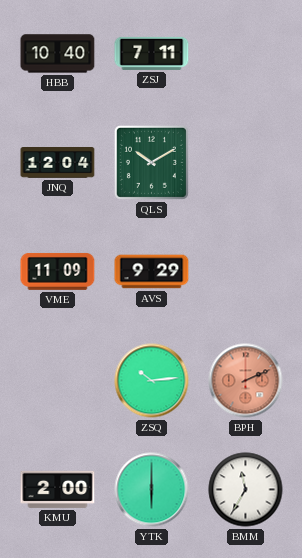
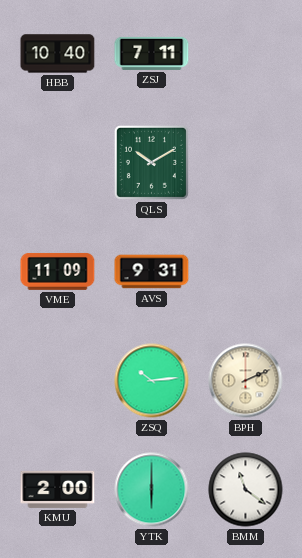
JNQ: 12:04 -> none
AVS: 9:29 -> 9:31
BPH dial: salmon -> cream
BMM: 11:35 -> 11:21
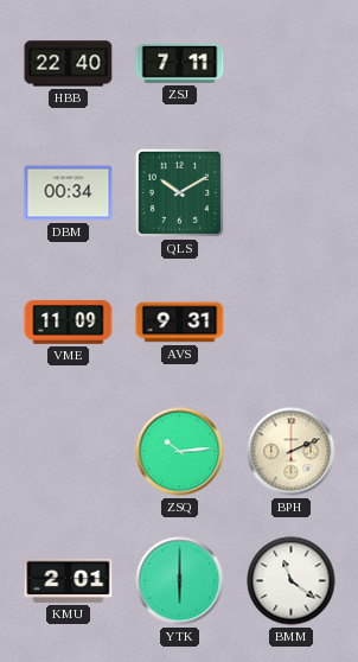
HBB: 10:40 -> 22:40
DBM: none -> 00:34
KMU: 2:00 -> 2:01
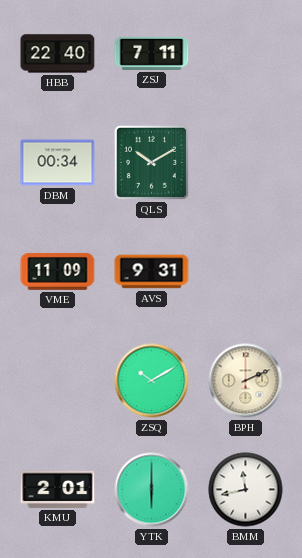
ZSQ: 10:14 -> 10:10
BMM: 11:21 -> 11:43
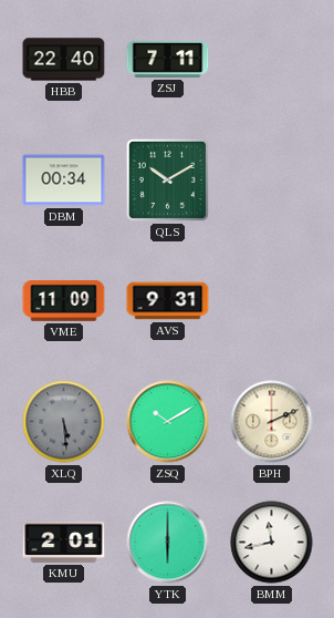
XLQ: none -> 5:29
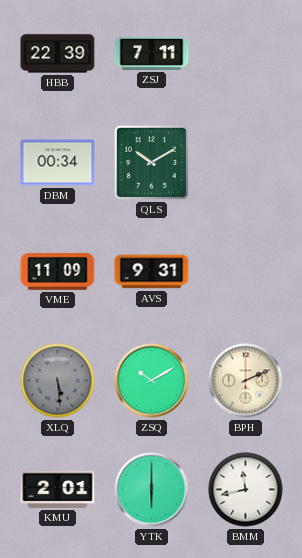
HBB: 22:40 -> 22:39
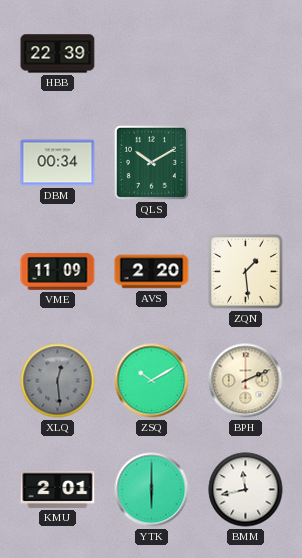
ZSJ: 7:11 -> none
AVS: 9:31 -> 2:20
ZQN: none -> 1:29
XLQ: 5:29 -> 12:29
